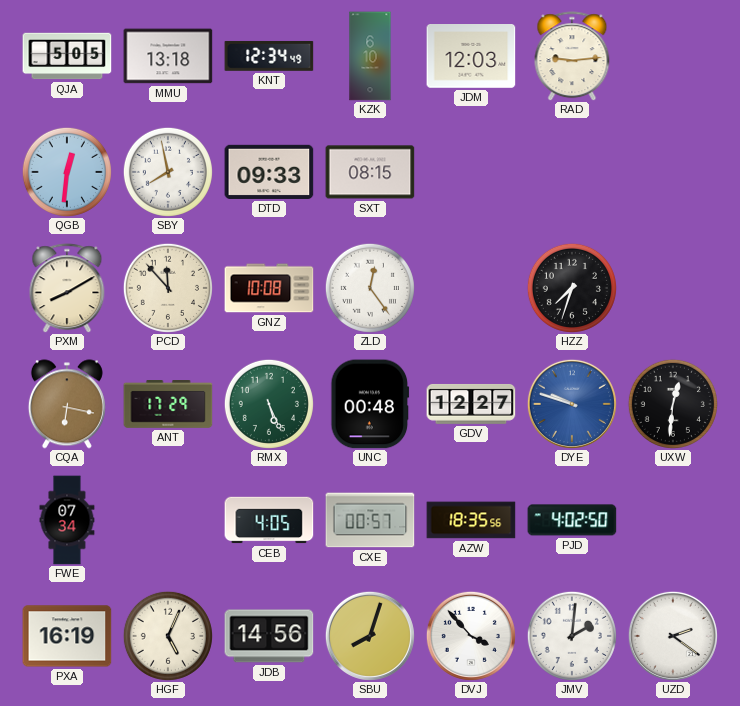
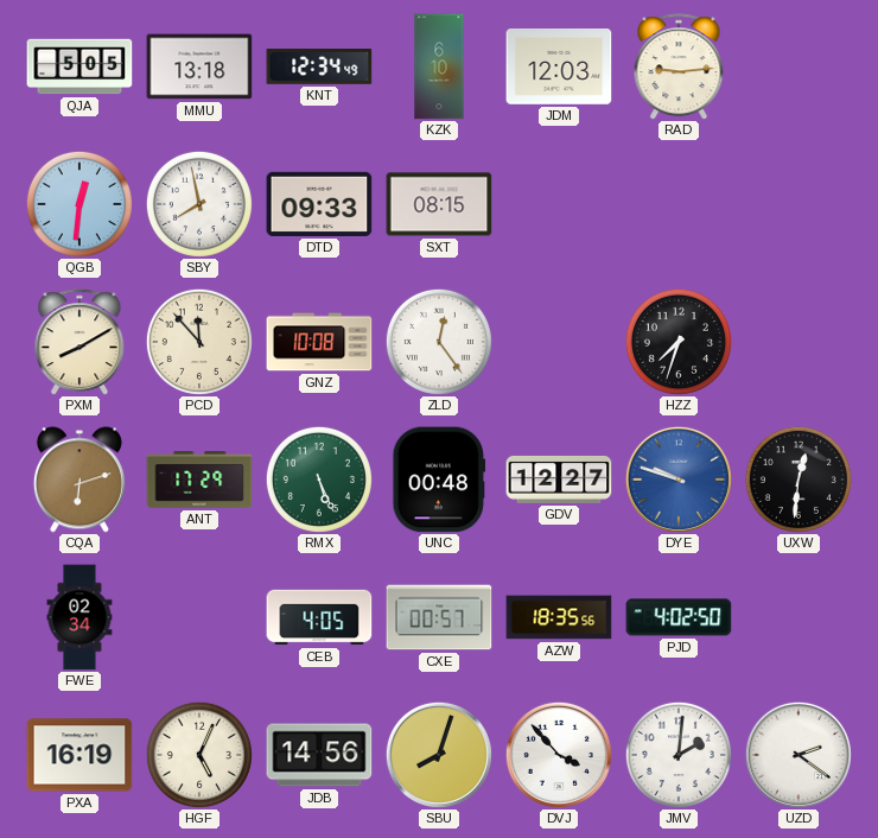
CQA: 6:17 -> 6:12
FWE: 07:34 -> 02:34
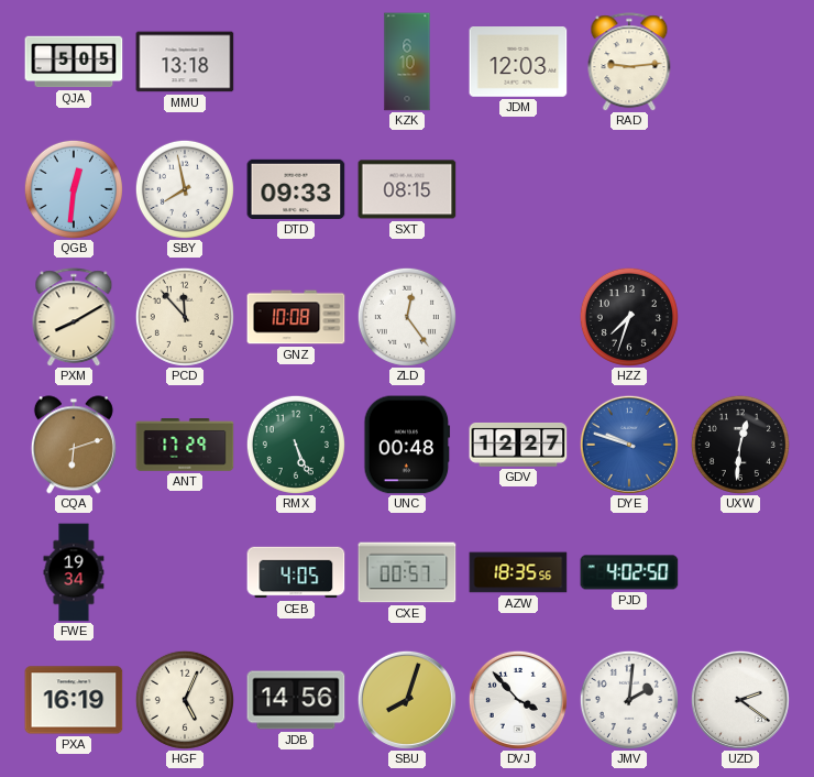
KNT: 12:34 -> none
FWE: 02:34 -> 19:34
